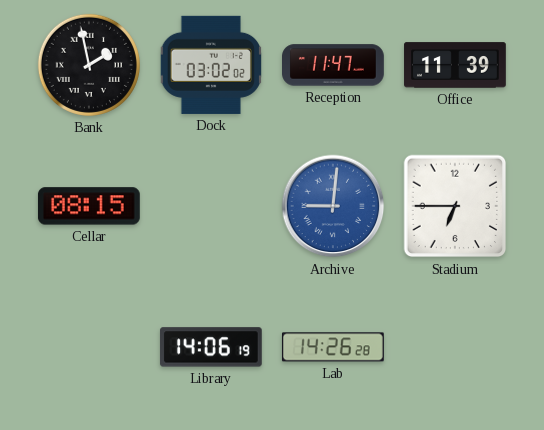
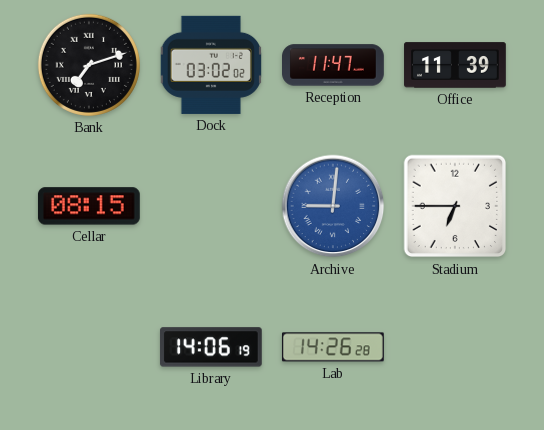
Bank: 1:58 -> 7:12
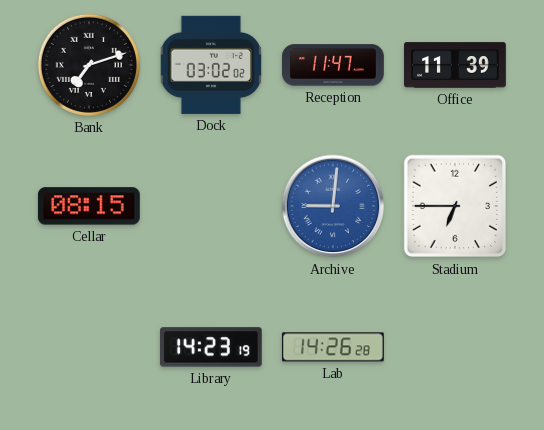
Library: 14:06 -> 14:23
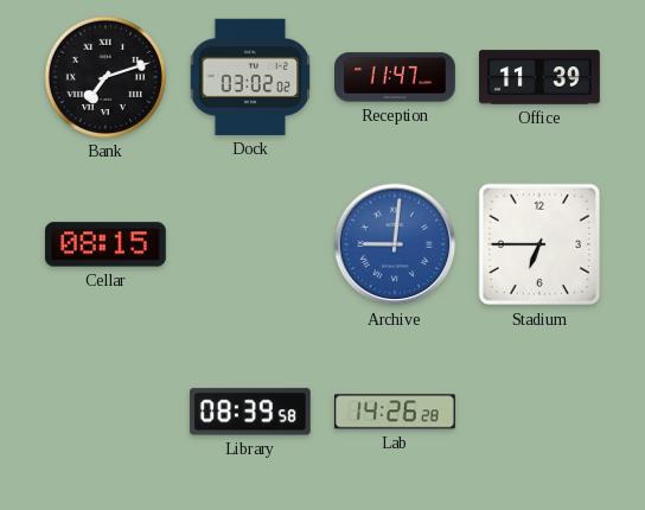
Library: 14:23 -> 08:39
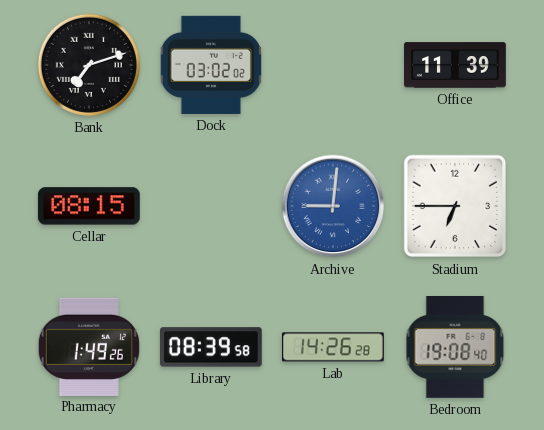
Reception: 11:47 -> none
Pharmacy: none -> 1:49
Bedroom: none -> 19:08
